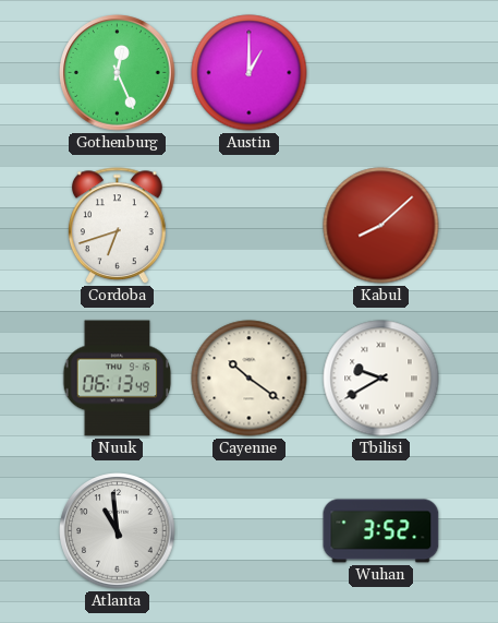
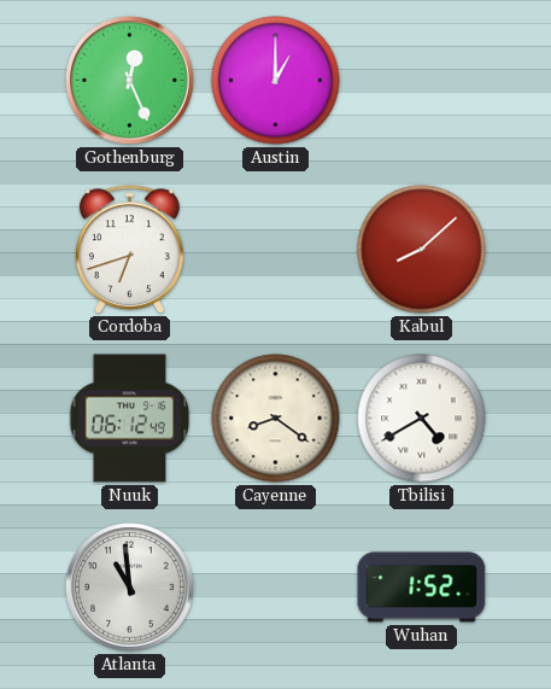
Nuuk: 06:13 -> 06:12
Cayenne: 10:21 -> 8:21
Tbilisi: 9:40 -> 4:40
Wuhan: 3:52 -> 1:52
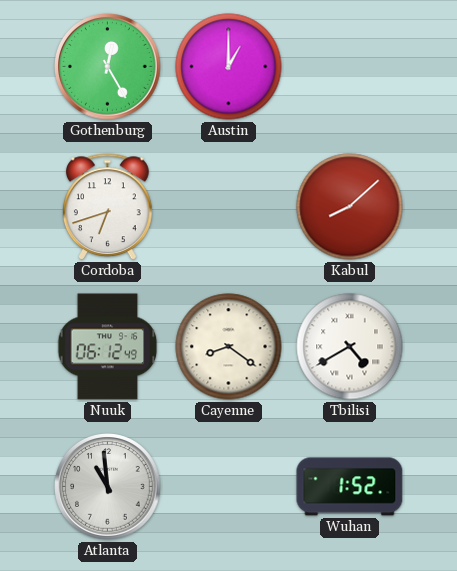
Gothenburg: 12:26 -> 12:25
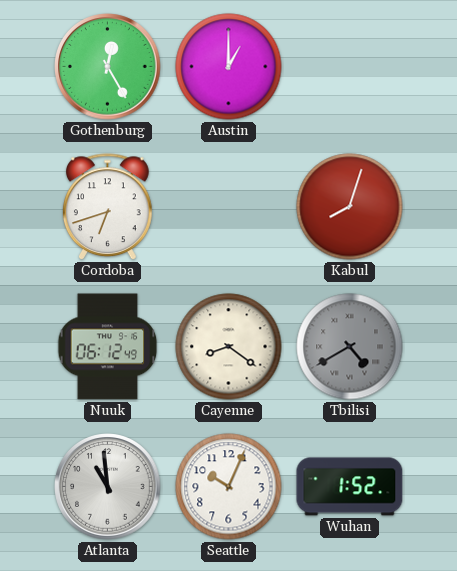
Kabul: 8:08 -> 8:03
Tbilisi dial: white -> grey
Seattle: none -> 10:04
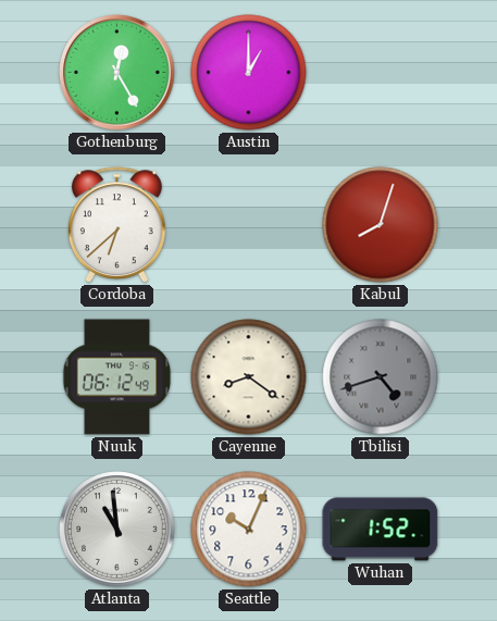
Cordoba: 6:42 -> 6:38
Tbilisi: 4:40 -> 4:42
